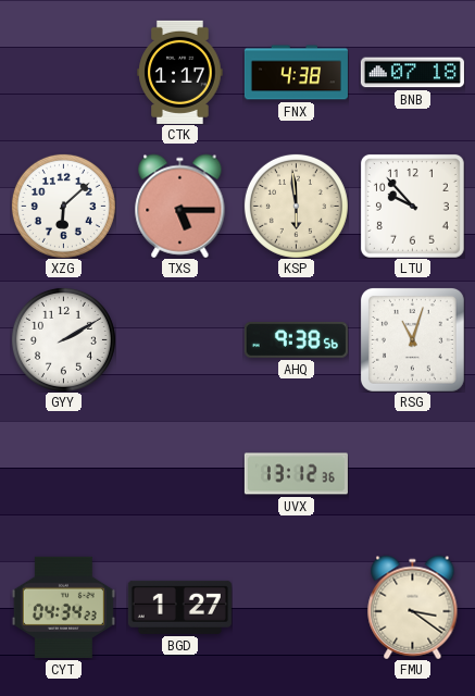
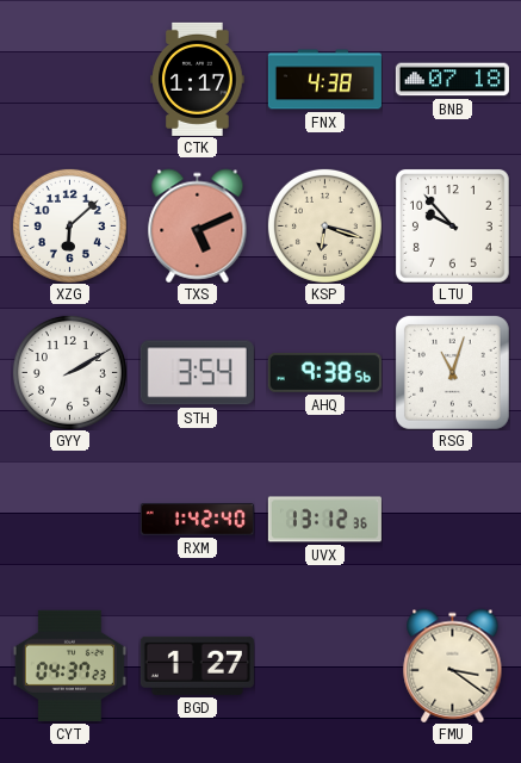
TXS: 5:15 -> 5:11
KSP: 5:59 -> 6:18
STH: none -> 3:54
RXM: none -> 1:42
CYT: 04:34 -> 04:37
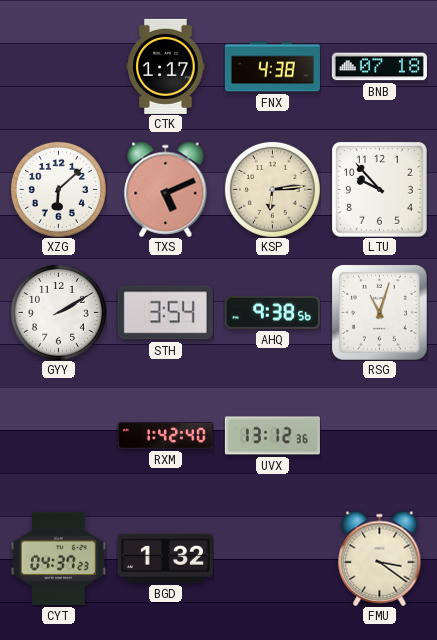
KSP: 6:18 -> 6:14
BGD: 1:27 -> 1:32
